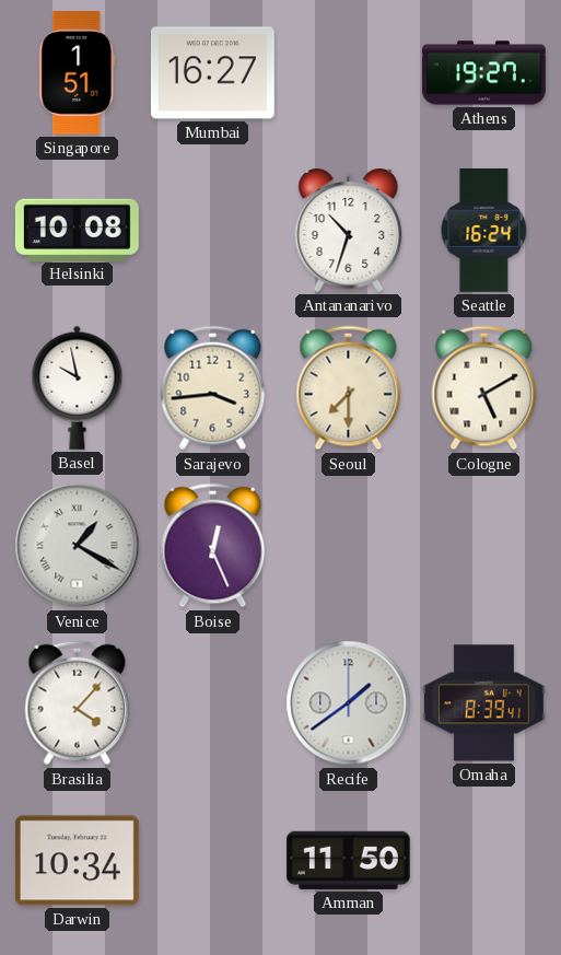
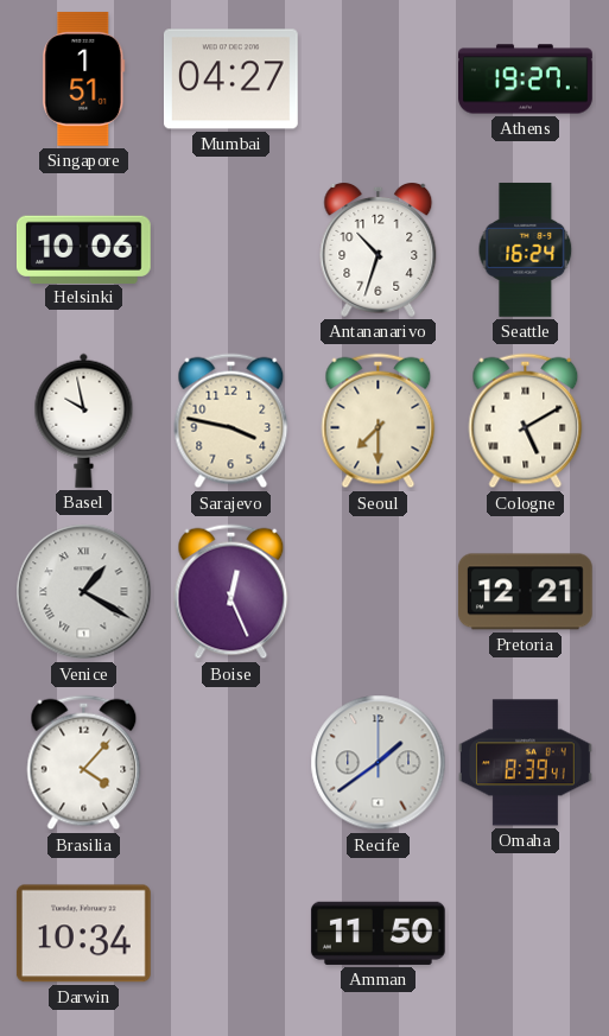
Mumbai: 16:27 -> 04:27
Helsinki: 10:08 -> 10:06
Sarajevo: 3:44 -> 3:47
Pretoria: none -> 12:21
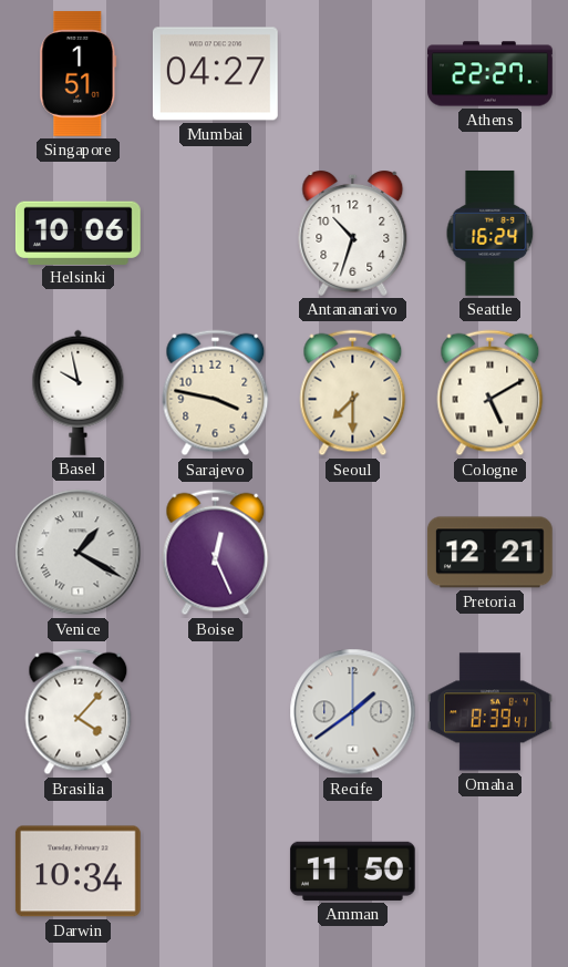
Athens: 19:27 -> 22:27
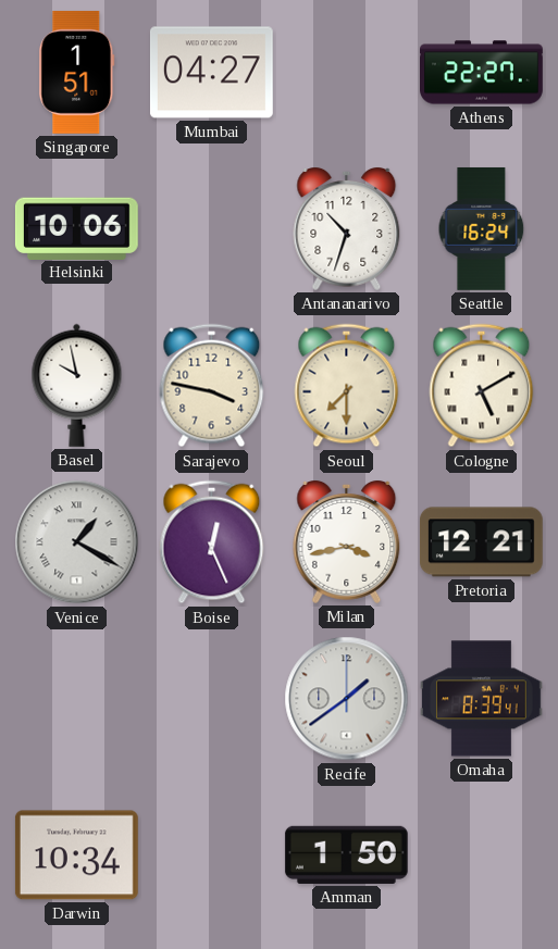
Milan: none -> 3:43
Brasilia: 4:07 -> none
Amman: 11:50 -> 1:50
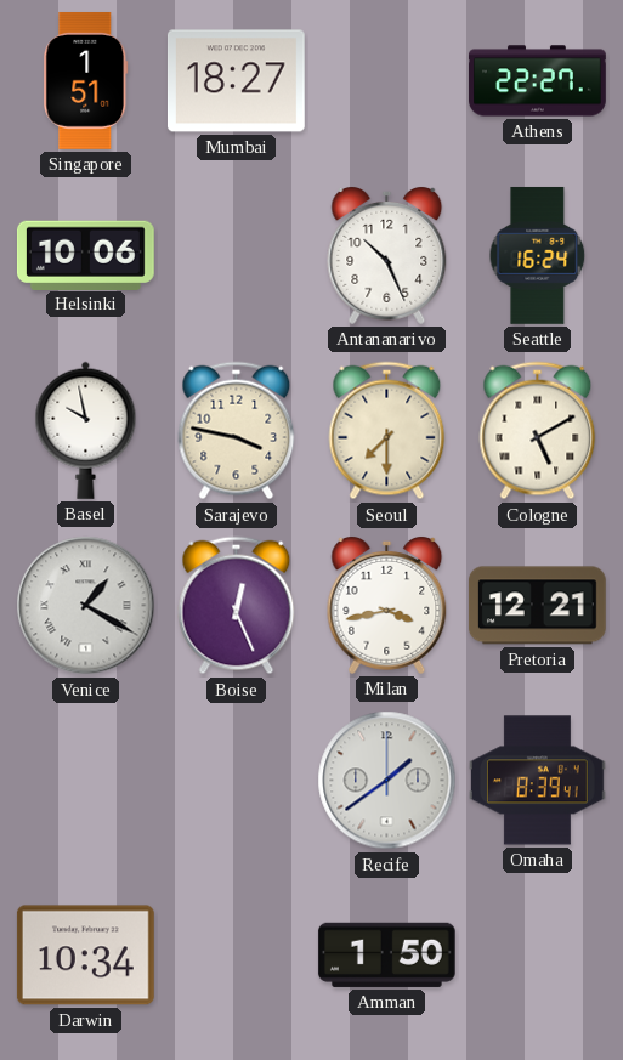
Mumbai: 04:27 -> 18:27
Antananarivo: 10:33 -> 10:26
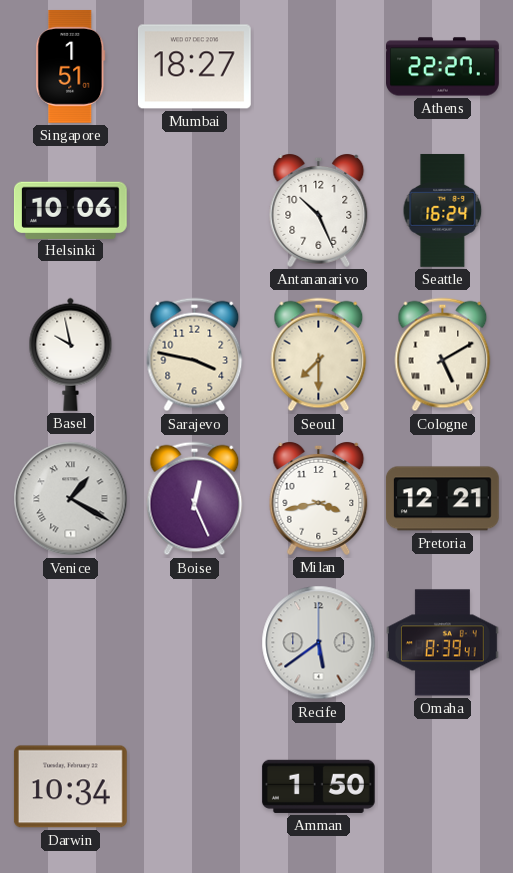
Recife: 1:39 -> 5:39
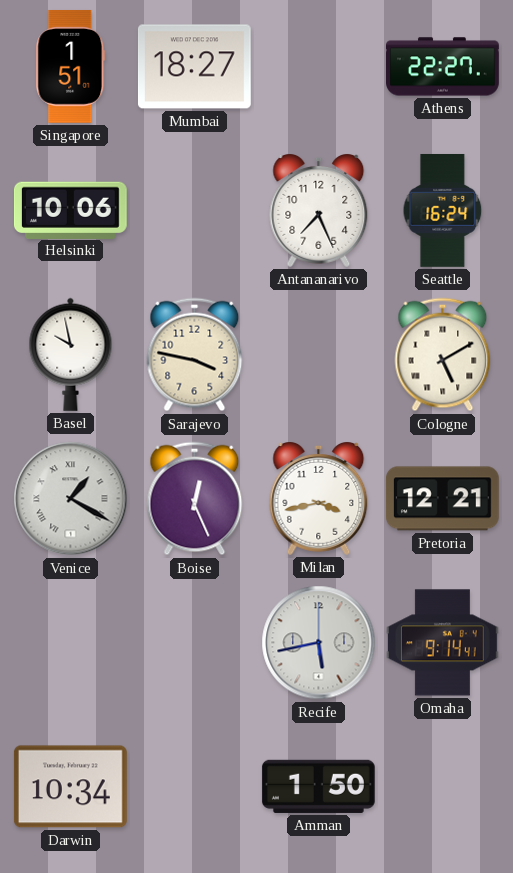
Antananarivo: 10:26 -> 7:26
Seoul: 7:30 -> none
Recife: 5:39 -> 5:43
Omaha: 8:39 -> 9:14
